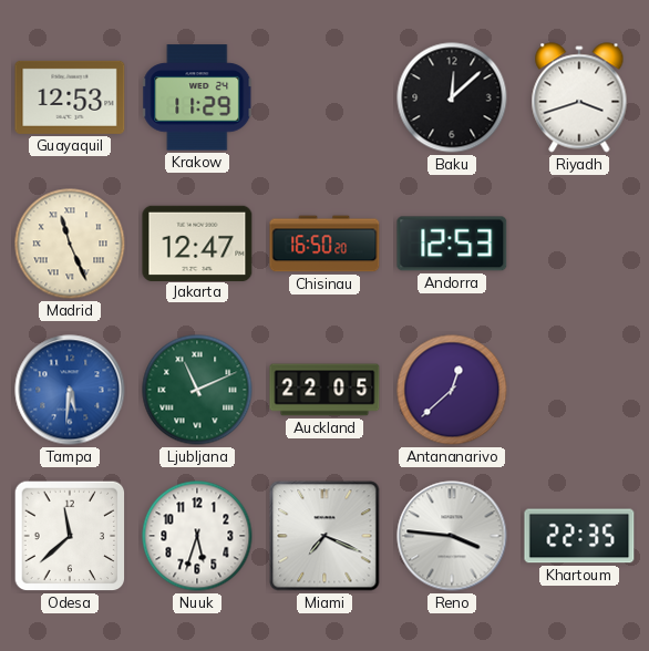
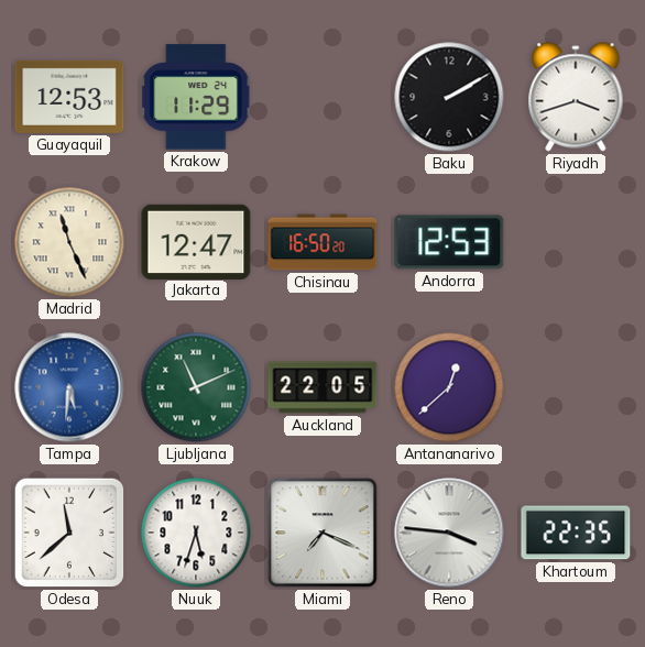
Baku: 12:08 -> 2:10
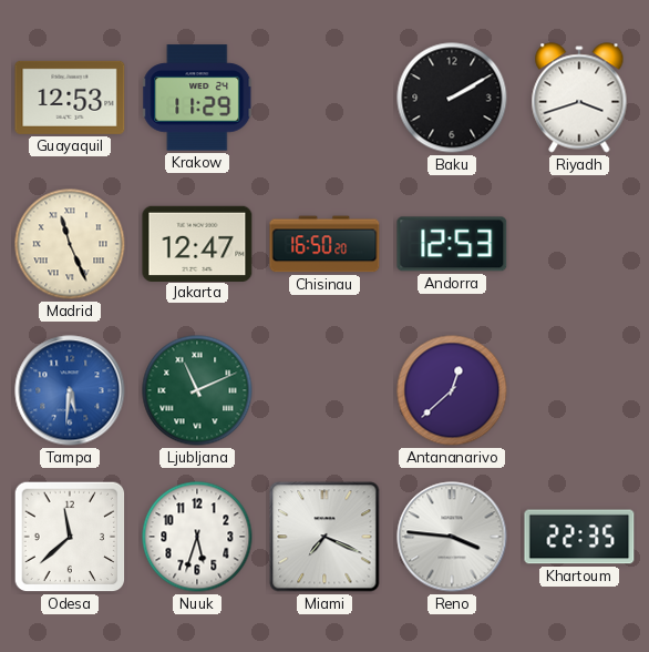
Auckland: 22:05 -> none
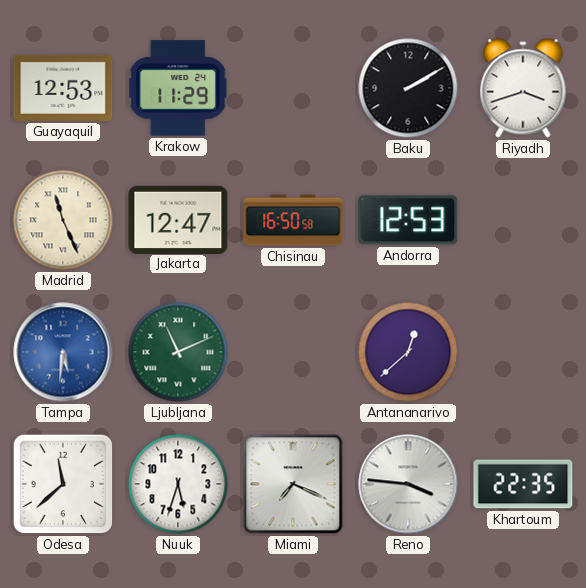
Chisinau: 16:50:20 -> 16:50:58
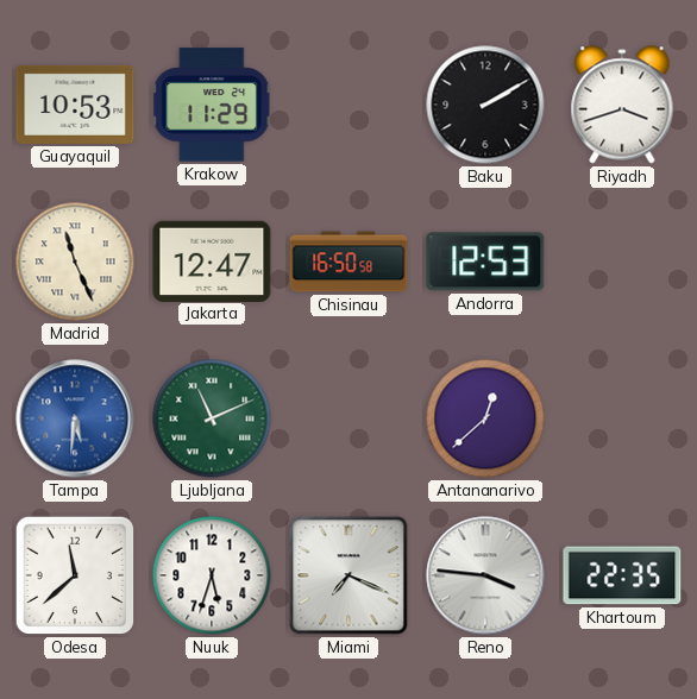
Guayaquil: 12:53 -> 10:53
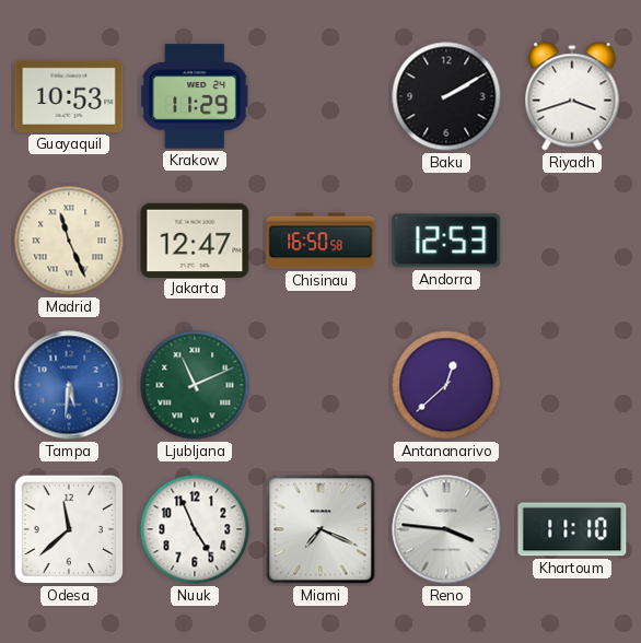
Nuuk: 5:33 -> 4:56
Khartoum: 22:35 -> 11:10
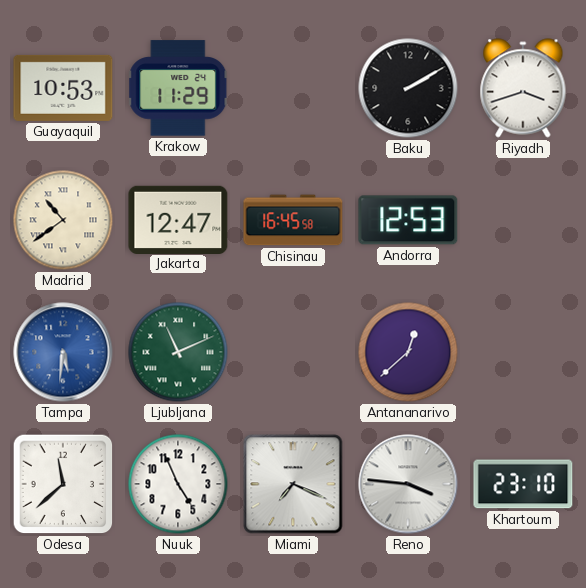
Madrid: 11:26 -> 10:39
Chisinau: 16:50 -> 16:45
Khartoum: 11:10 -> 23:10
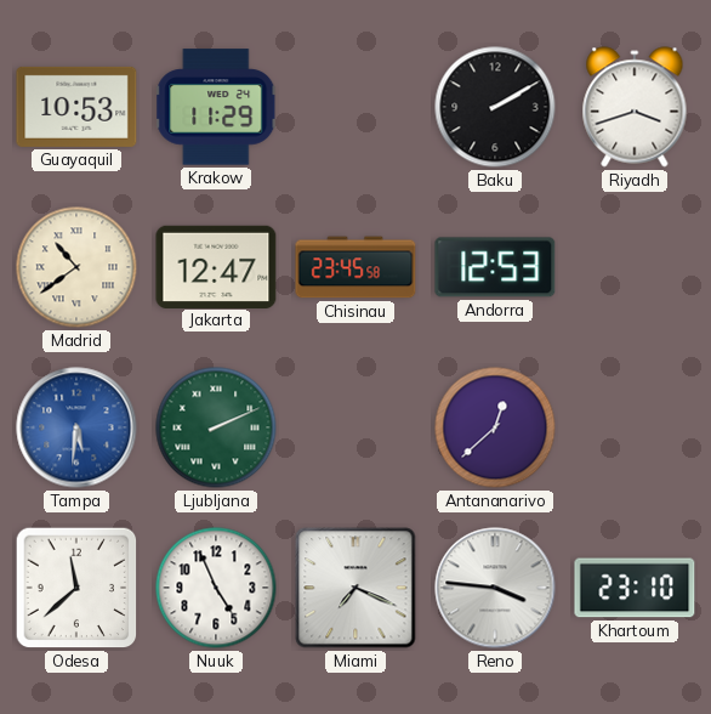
Chisinau: 16:45 -> 23:45
Ljubljana: 11:11 -> 2:11
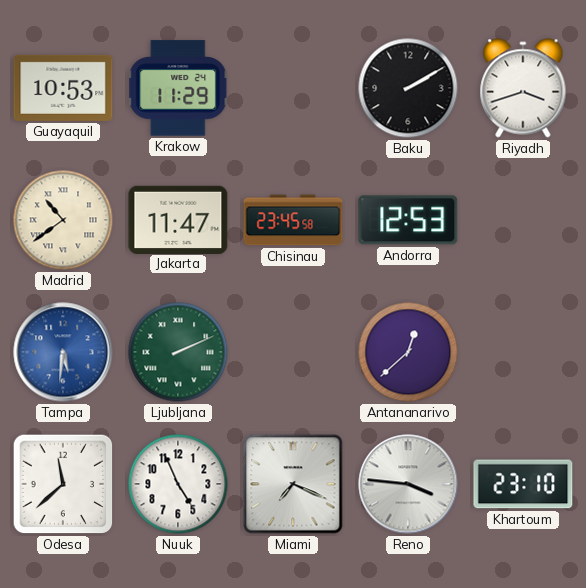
Jakarta: 12:47 -> 11:47
